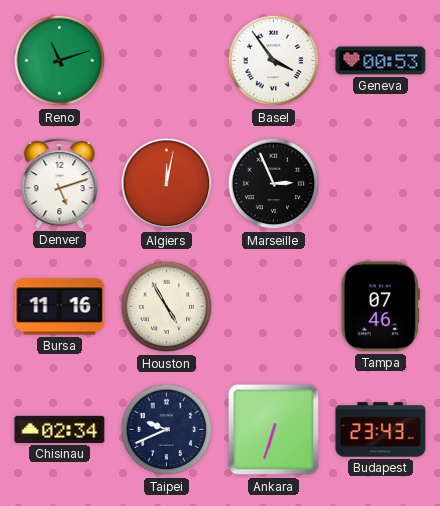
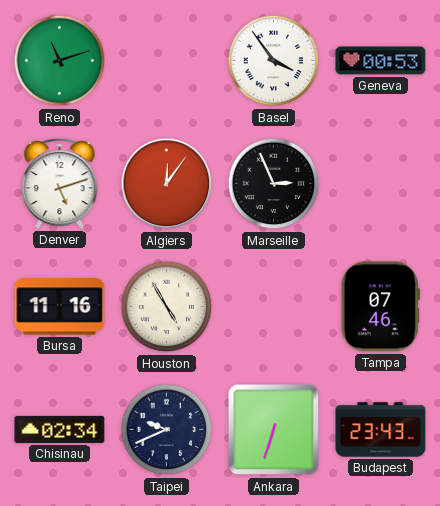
Algiers: 12:02 -> 12:06
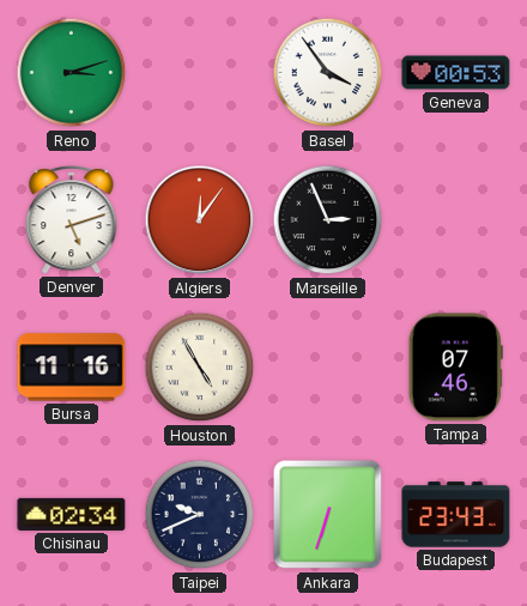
Reno: 11:12 -> 3:12
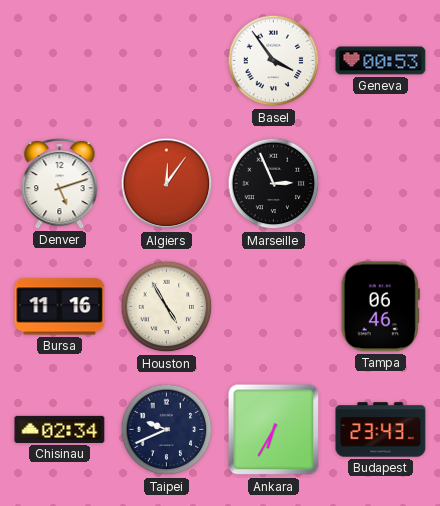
Reno: 3:12 -> none
Tampa: 07:46 -> 06:46
Ankara: 6:33 -> 6:35
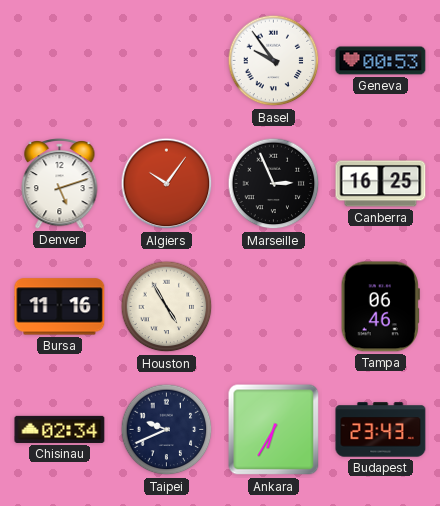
Basel: 3:54 -> 9:54
Algiers: 12:06 -> 10:06
Canberra: none -> 16:25
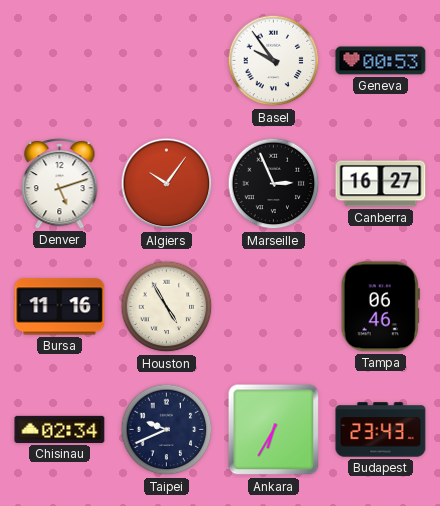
Canberra: 16:25 -> 16:27
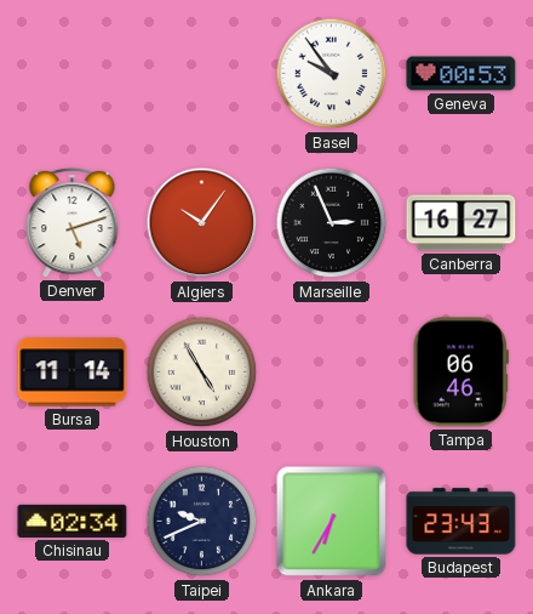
Bursa: 11:16 -> 11:14
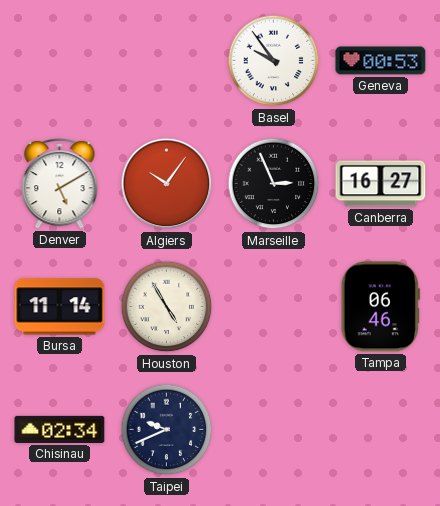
Denver: 5:12 -> 5:10
Ankara: 6:35 -> none
Budapest: 23:43 -> none
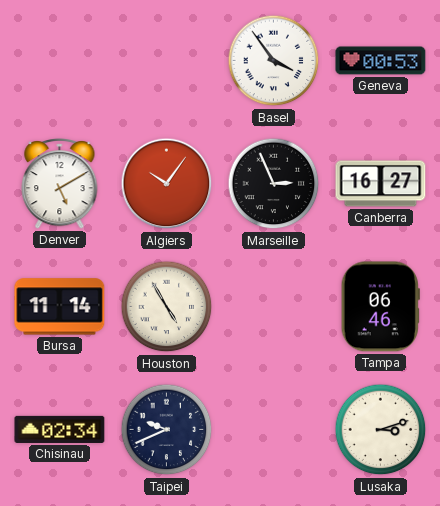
Basel: 9:54 -> 3:54
Lusaka: none -> 3:12
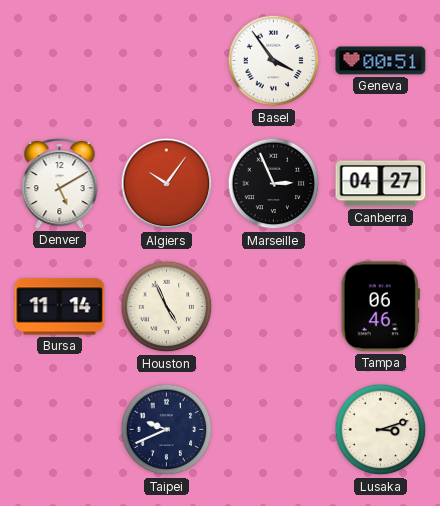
Geneva: 00:53 -> 00:51
Canberra: 16:27 -> 04:27
Houston: 4:55 -> 4:56
Chisinau: 02:34 -> none
